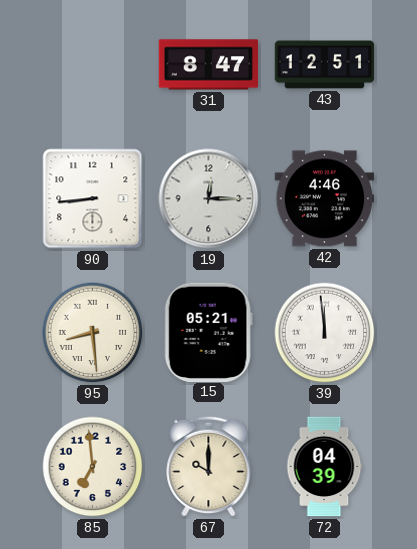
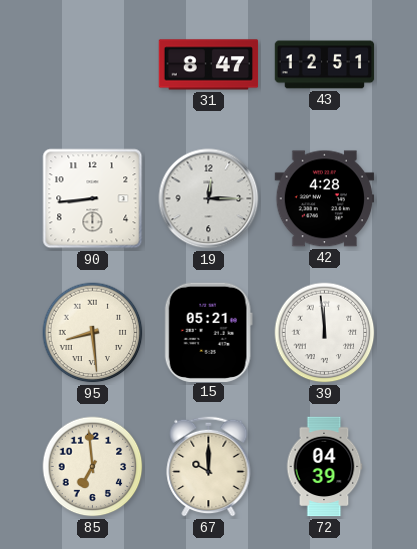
42: 4:46 -> 4:28
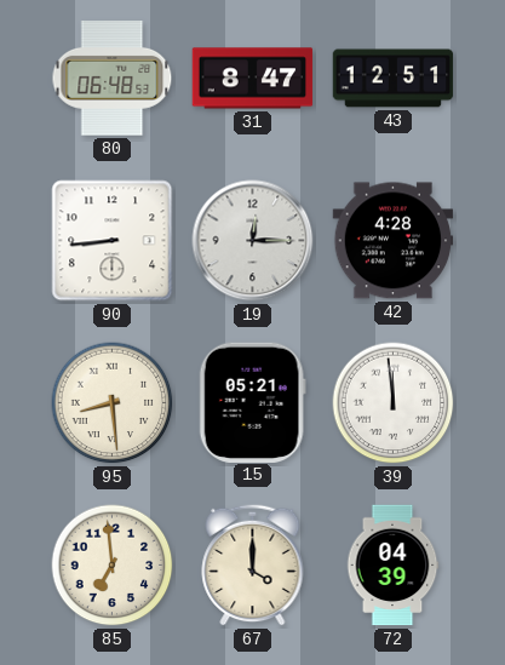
80: none -> 06:48
67: 10:00 -> 4:00
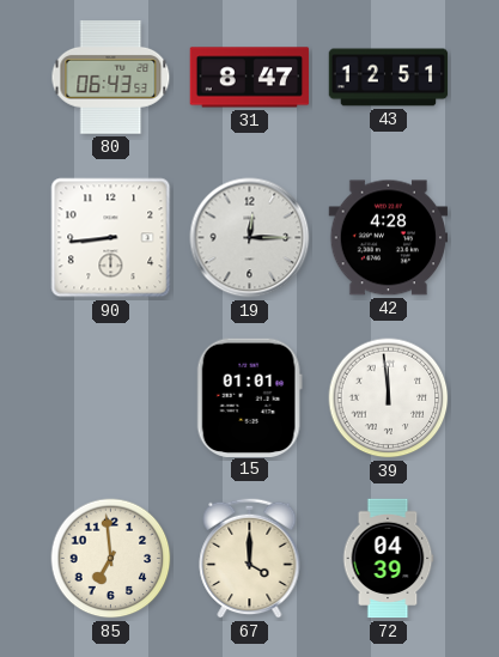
80: 06:48 -> 06:43
95: 8:29 -> none
15: 05:21 -> 01:01
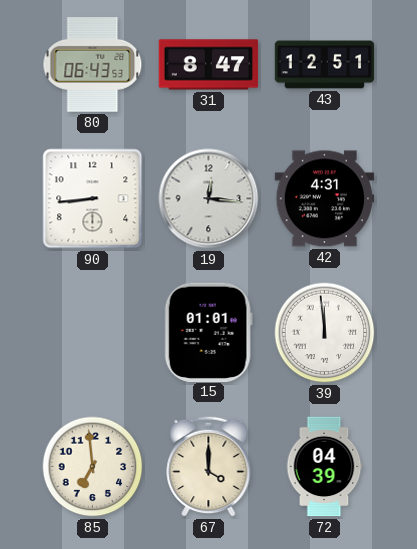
19: 12:15 -> 12:16
42: 4:28 -> 4:31
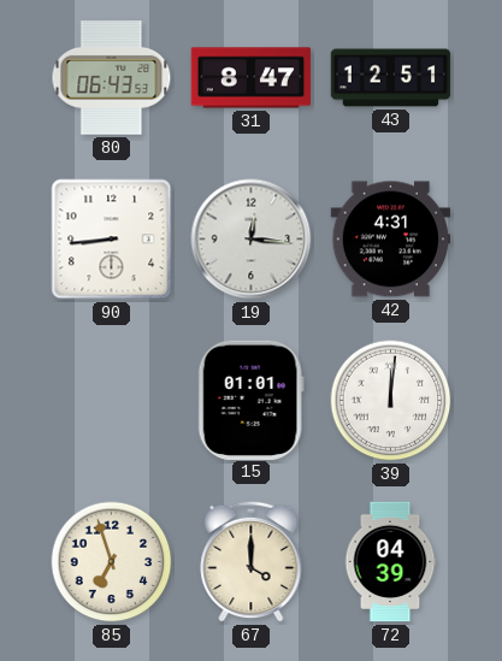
39: 11:59 -> 12:01
85: 6:59 -> 6:57
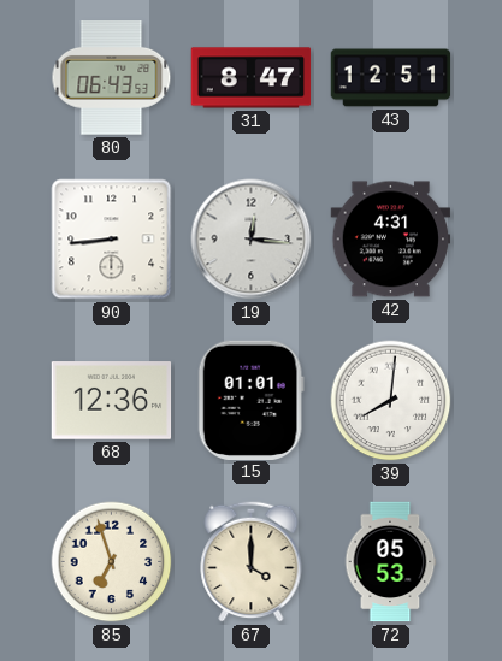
68: none -> 12:36
39: 12:01 -> 8:01
72: 04:39 -> 05:53
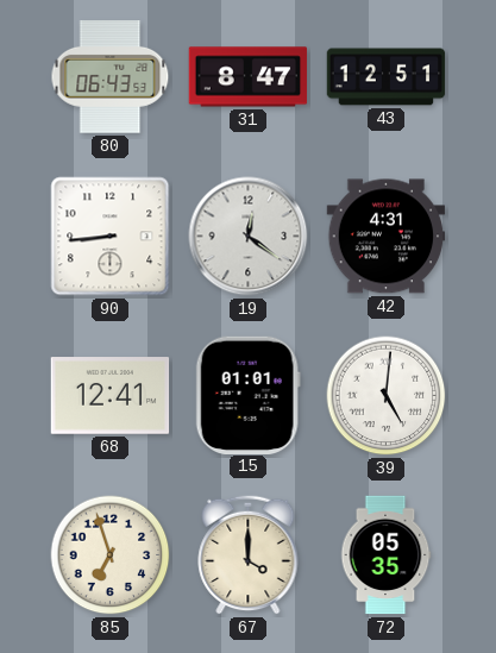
19: 12:16 -> 12:21
68: 12:36 -> 12:41
39: 8:01 -> 5:01
72: 05:53 -> 05:35
